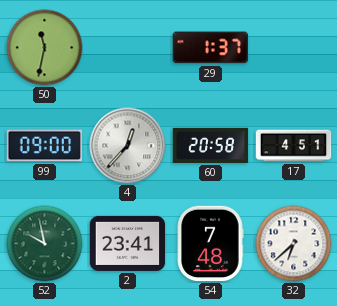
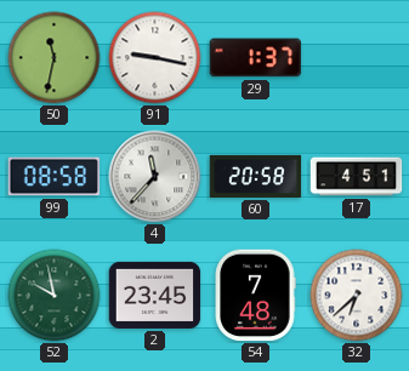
91: none -> 9:17
99: 09:00 -> 08:58
4: 12:37 -> 11:37
2: 23:41 -> 23:45
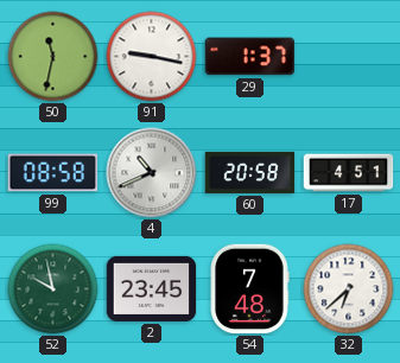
4: 11:37 -> 10:41
